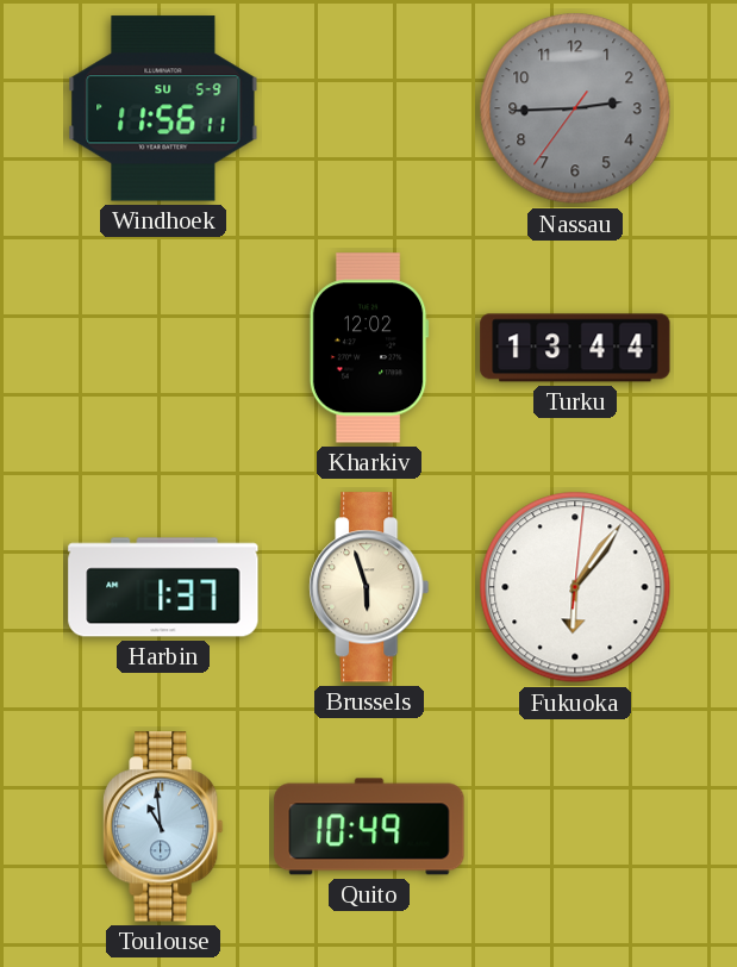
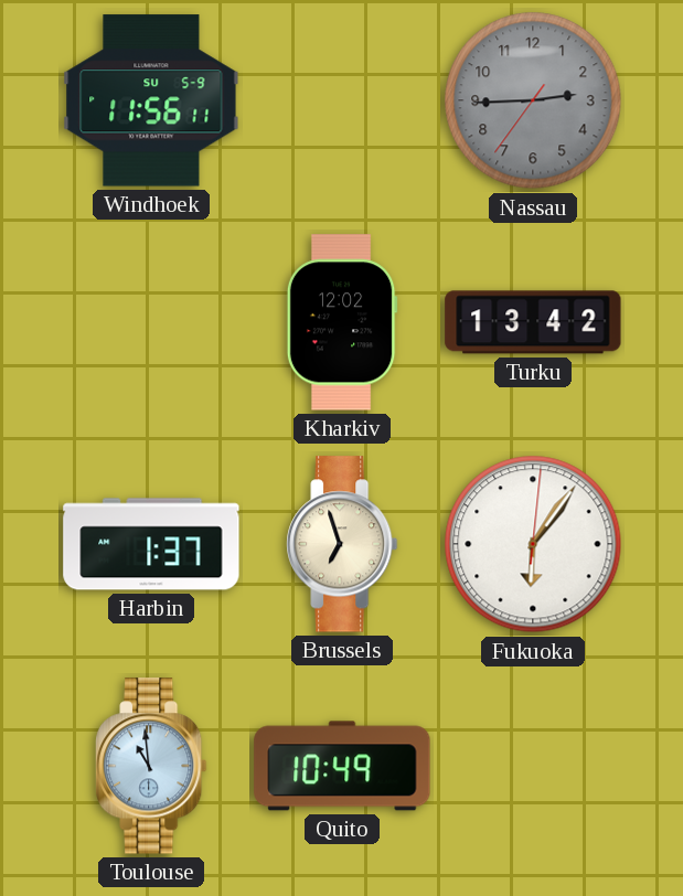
Turku: 13:44 -> 13:42
Brussels: 5:57 -> 6:57
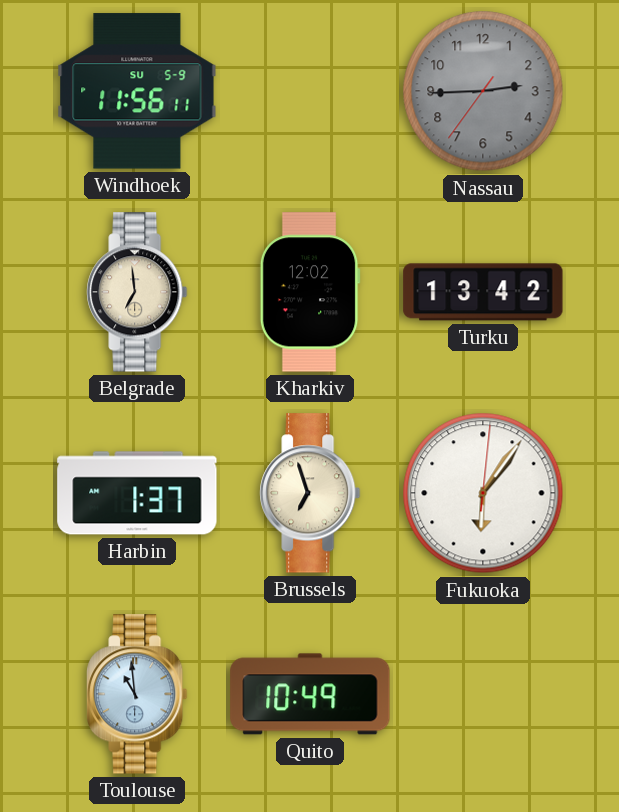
Belgrade: none -> 6:59
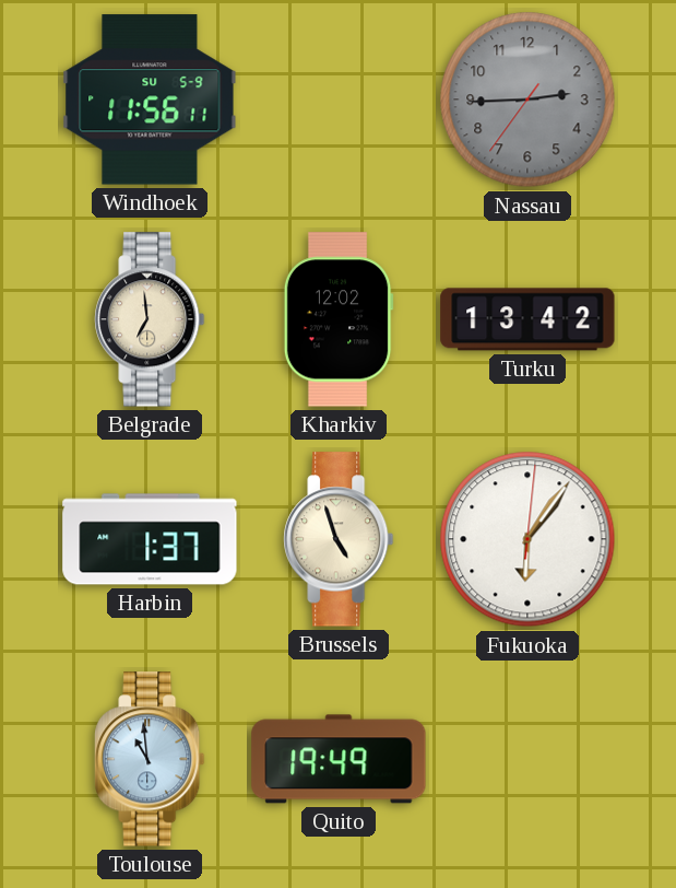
Brussels: 6:57 -> 4:57
Quito: 10:49 -> 19:49
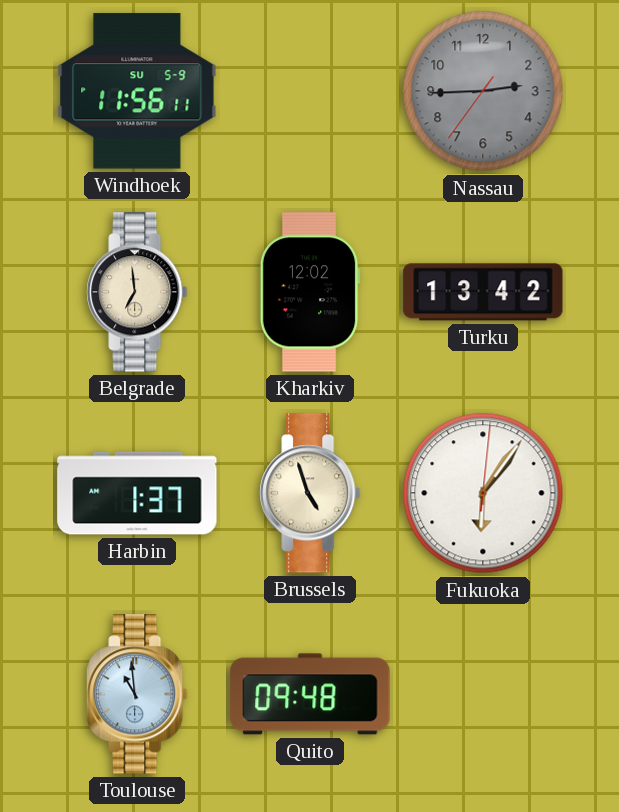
Quito: 19:49 -> 09:48
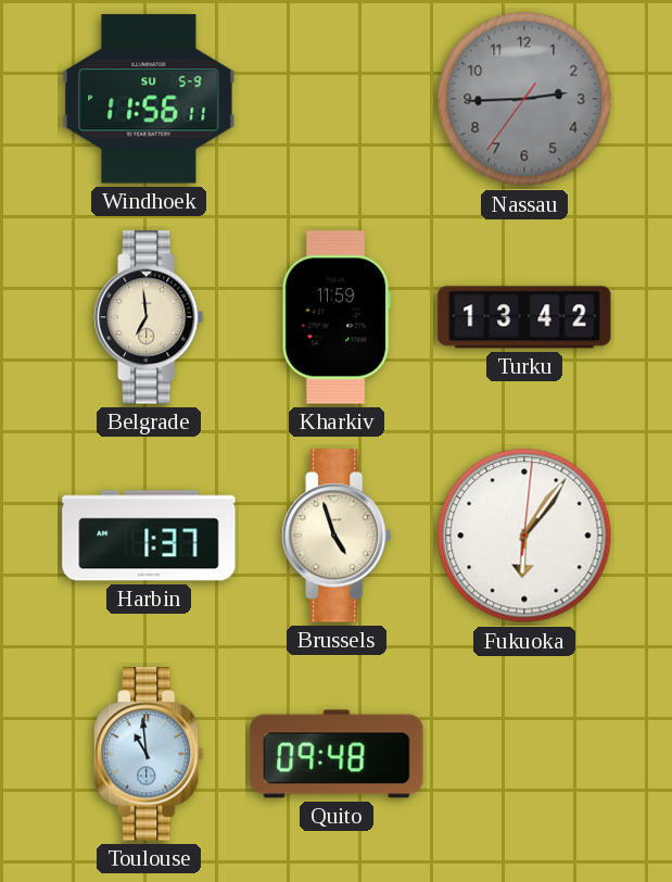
Kharkiv: 12:02 -> 11:59
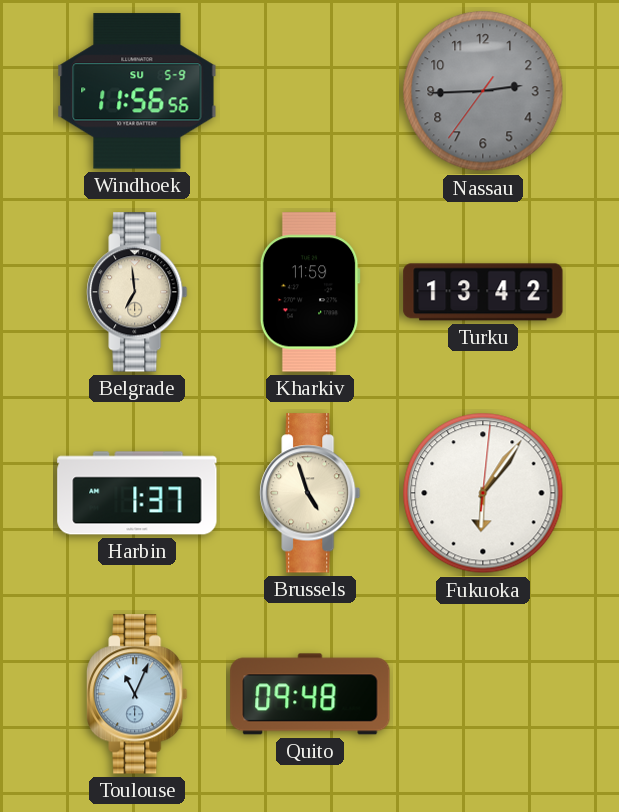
Windhoek: 11:56:11 -> 11:56:56
Toulouse: 10:59 -> 11:04
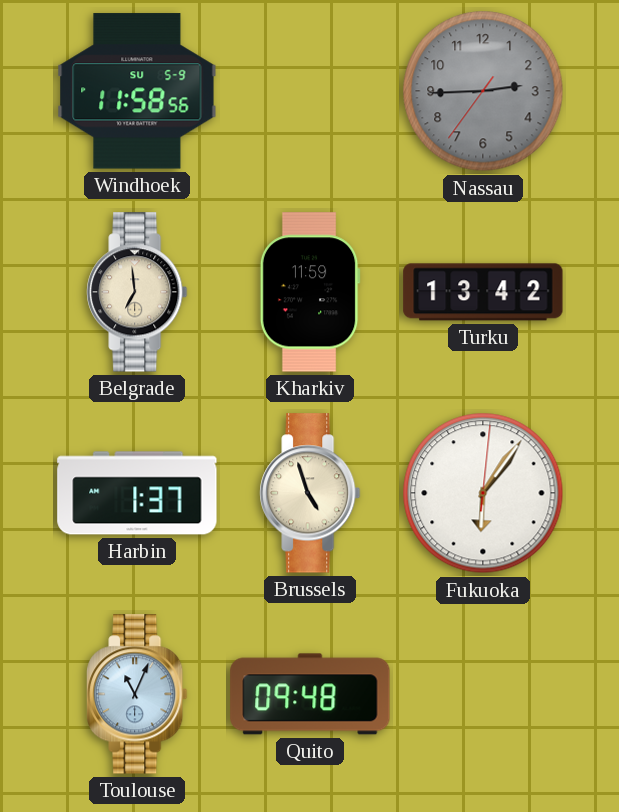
Windhoek: 11:56 -> 11:58
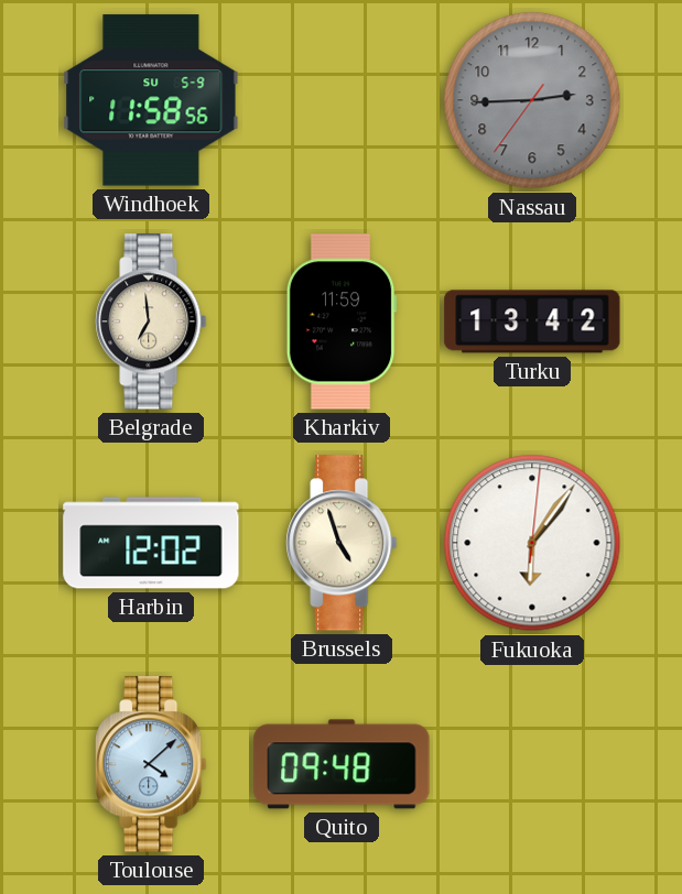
Harbin: 1:37 -> 12:02
Toulouse: 11:04 -> 4:08
